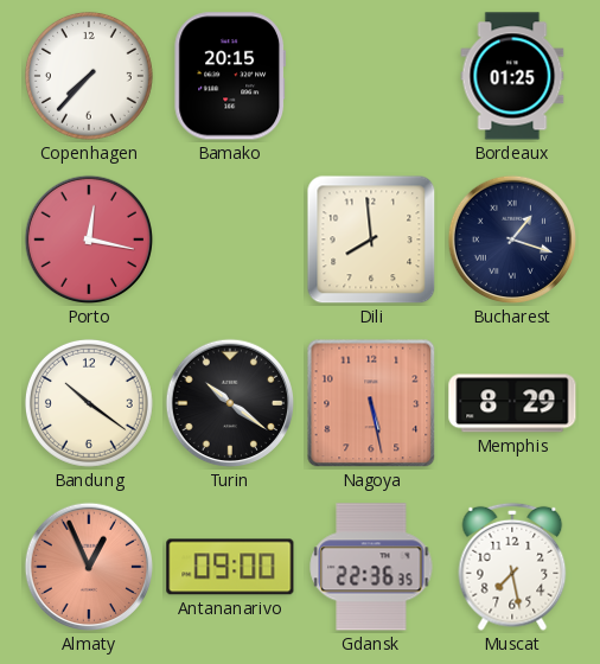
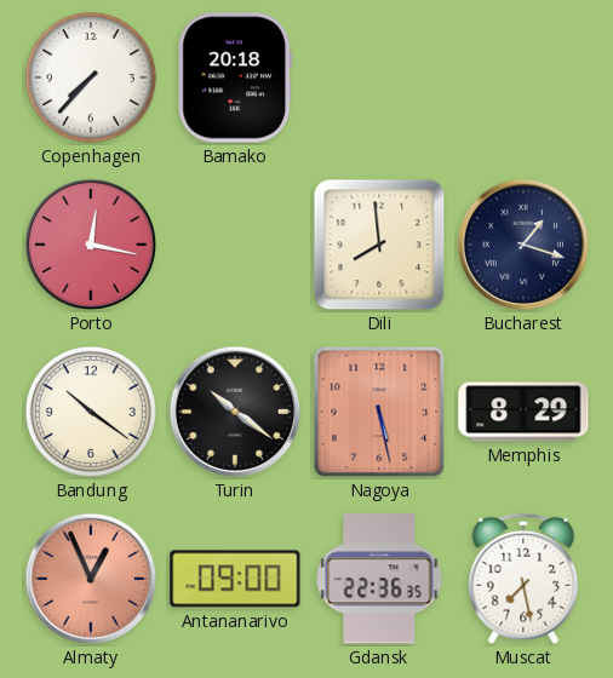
Bamako: 20:15 -> 20:18
Bordeaux: 01:25 -> none
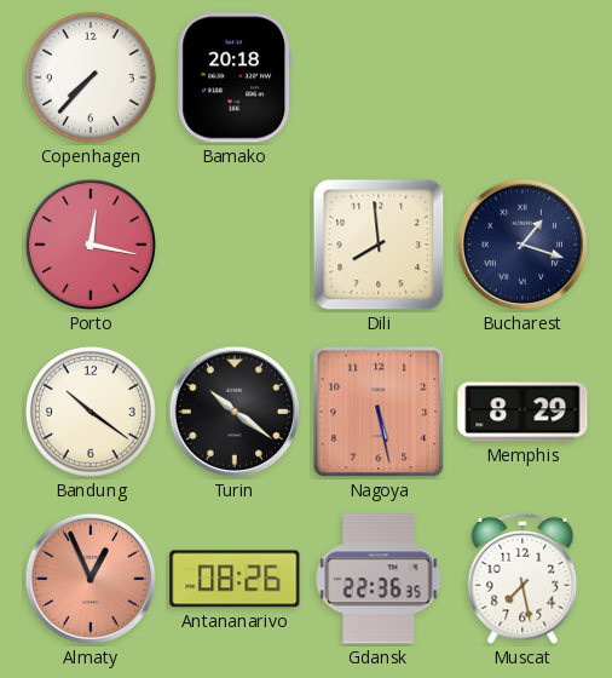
Antananarivo: 09:00 -> 08:26
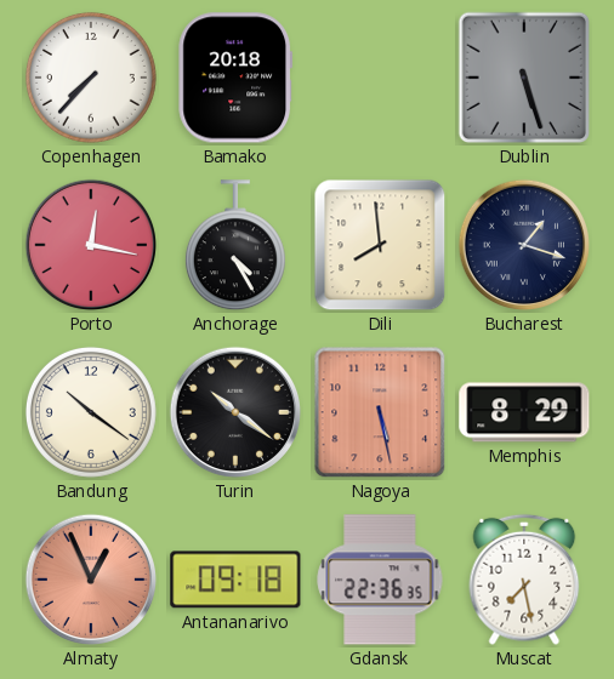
Dublin: none -> 5:27
Anchorage: none -> 4:25
Antananarivo: 08:26 -> 09:18
